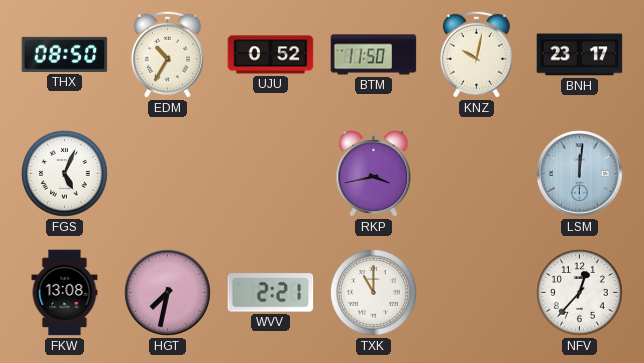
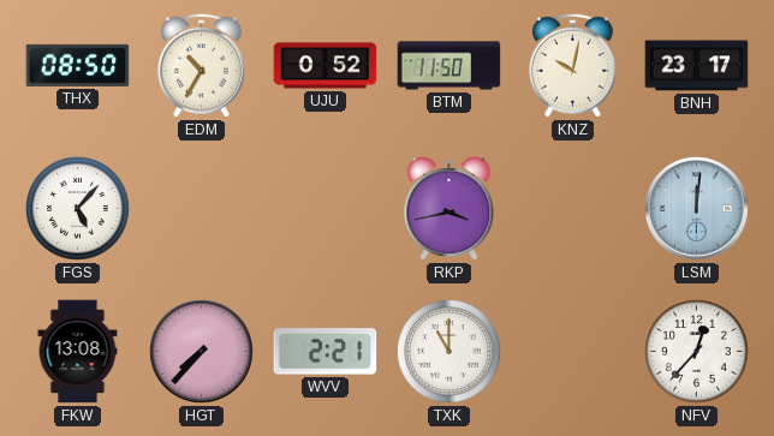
FGS: 5:04 -> 5:07
HGT: 7:32 -> 7:37
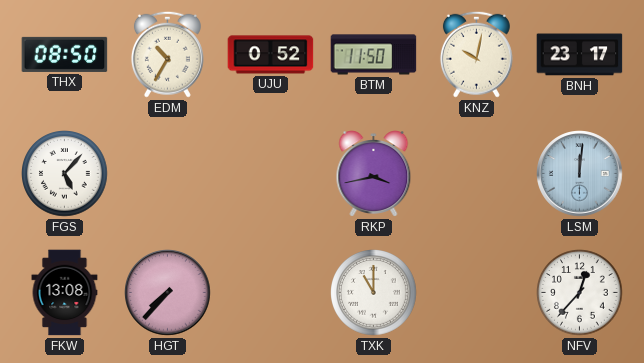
WVV: 2:21 -> none
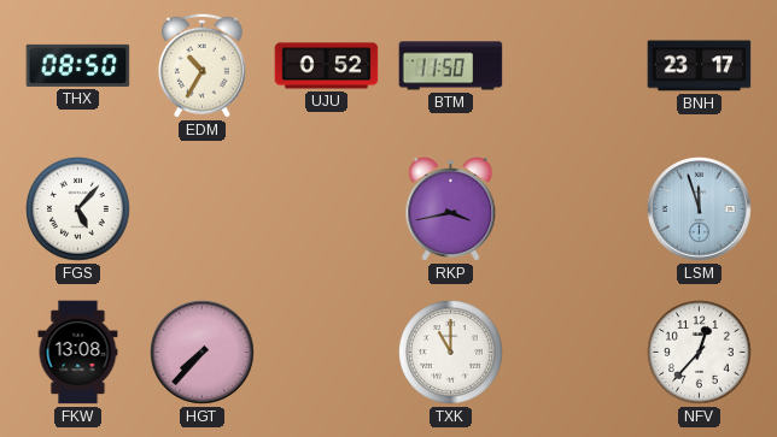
KNZ: 10:02 -> none
LSM: 12:01 -> 11:57
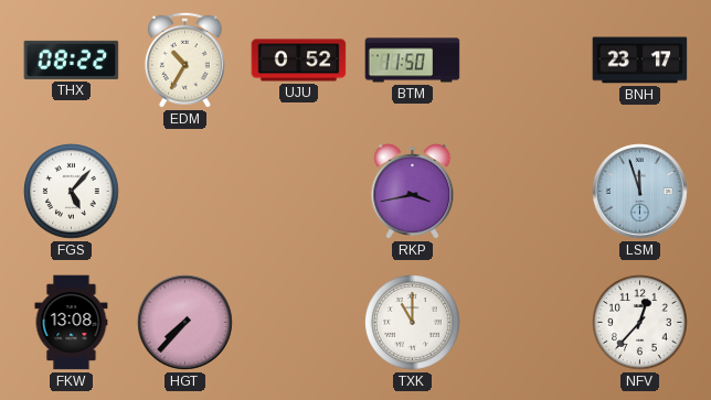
THX: 08:50 -> 08:22
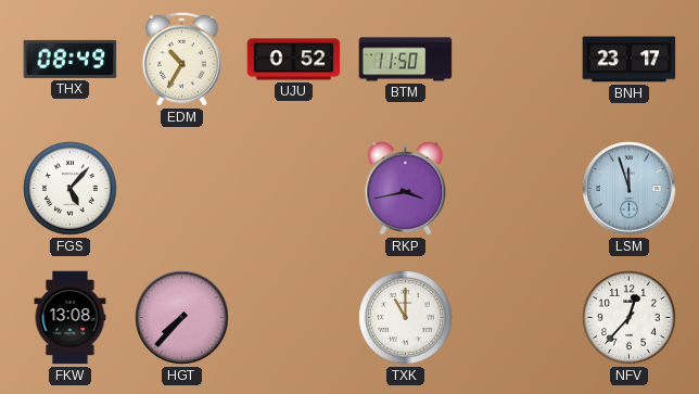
THX: 08:22 -> 08:49
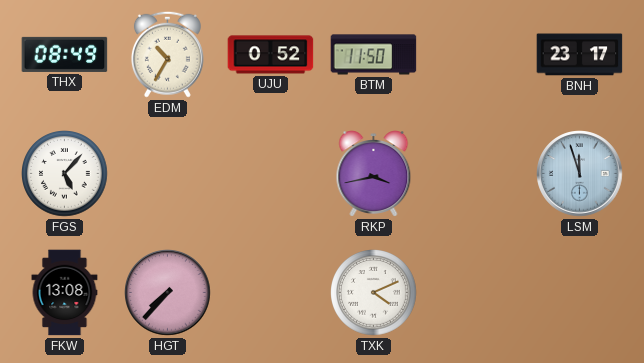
TXK: 11:00 -> 4:11
NFV: 12:37 -> none
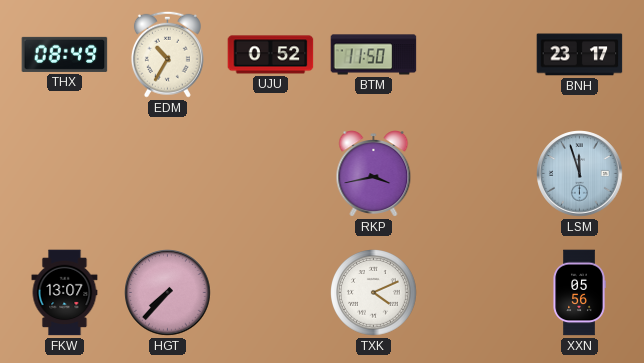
FGS: 5:07 -> none
FKW: 13:08 -> 13:07
XXN: none -> 05:56
